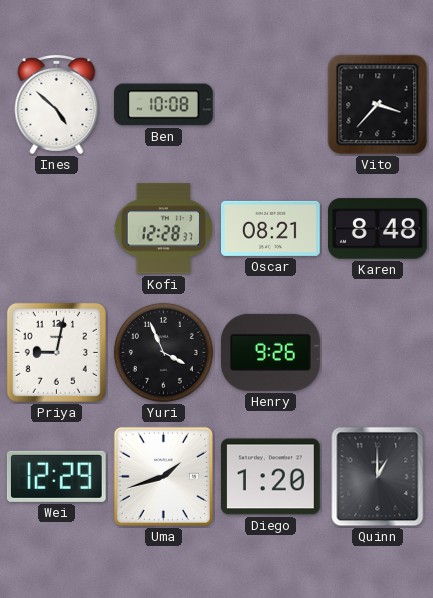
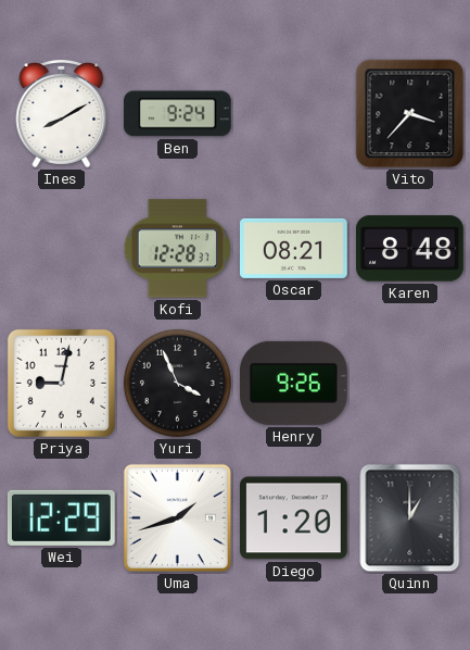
Ines: 4:52 -> 8:10
Ben: 10:08 -> 9:24
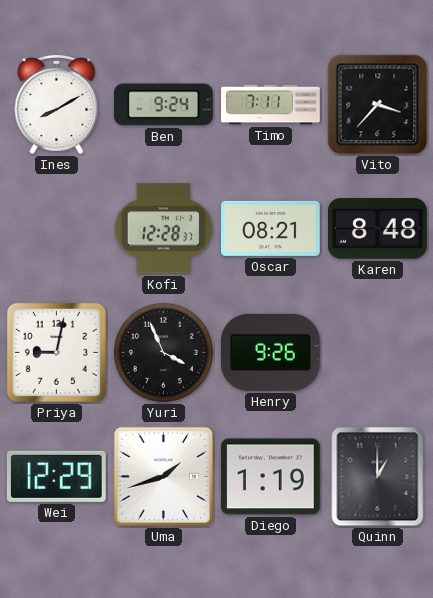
Timo: none -> 7:11
Diego: 1:20 -> 1:19
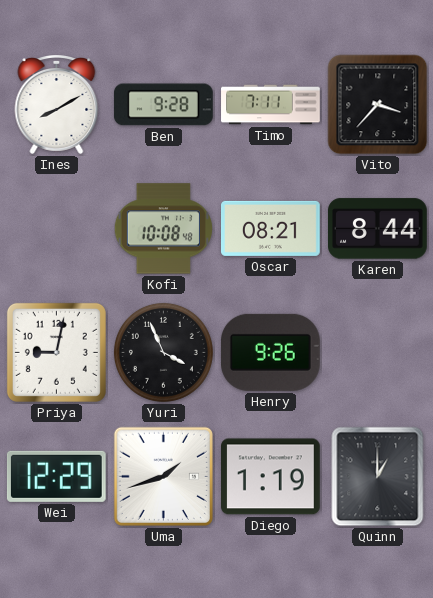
Ben: 9:24 -> 9:28
Kofi: 12:28 -> 10:08
Karen: 8:48 -> 8:44
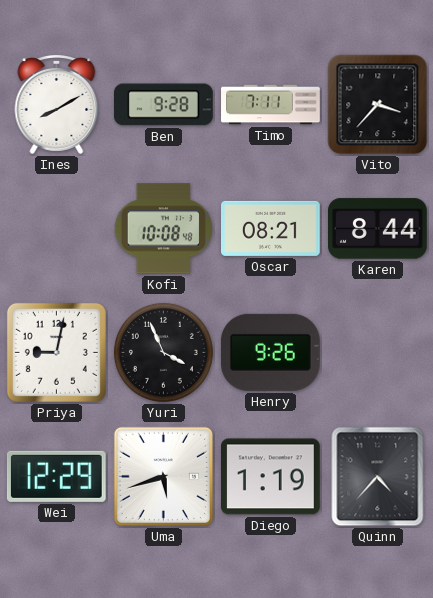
Uma: 1:42 -> 5:42
Quinn: 1:00 -> 4:37
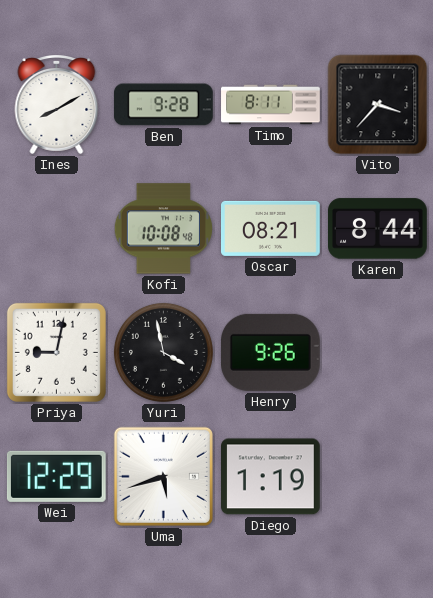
Timo: 7:11 -> 8:11
Yuri: 3:56 -> 3:58
Quinn: 4:37 -> none
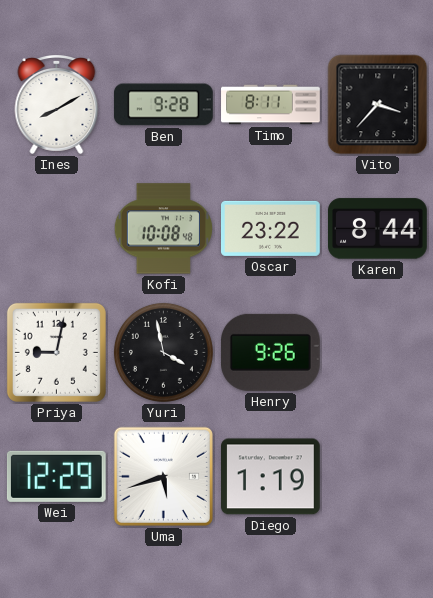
Oscar: 08:21 -> 23:22
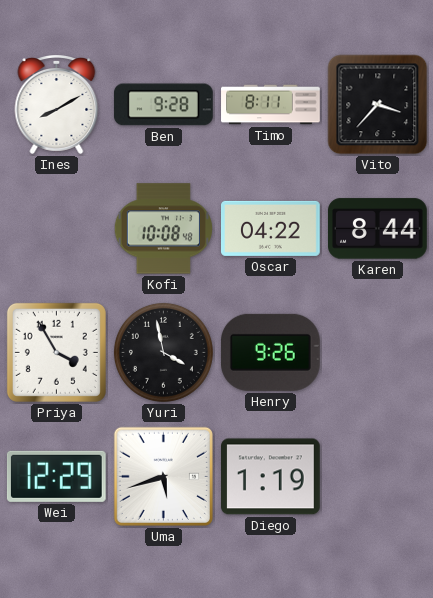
Oscar: 23:22 -> 04:22
Priya: 9:02 -> 3:55
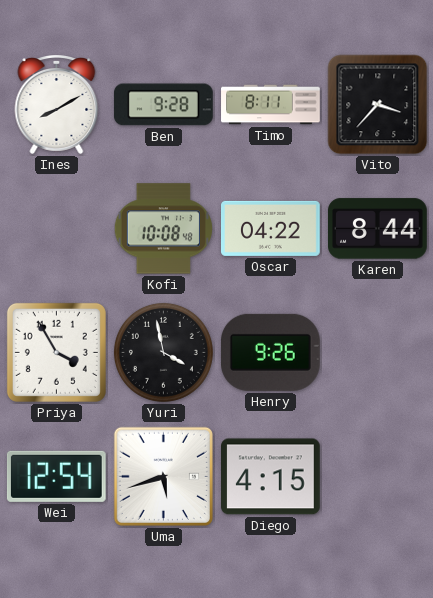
Wei: 12:29 -> 12:54
Diego: 1:19 -> 4:15
